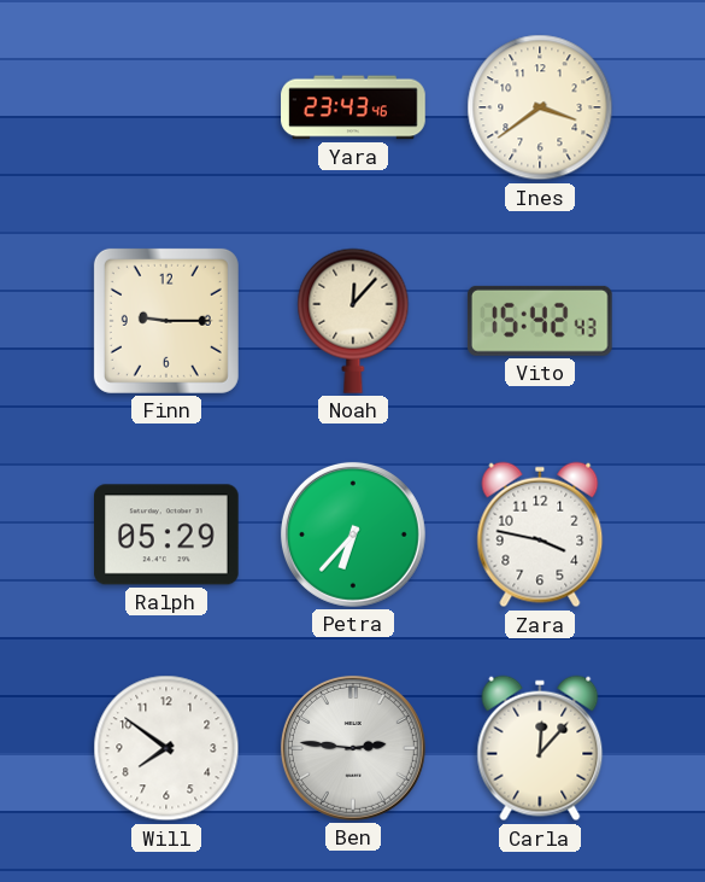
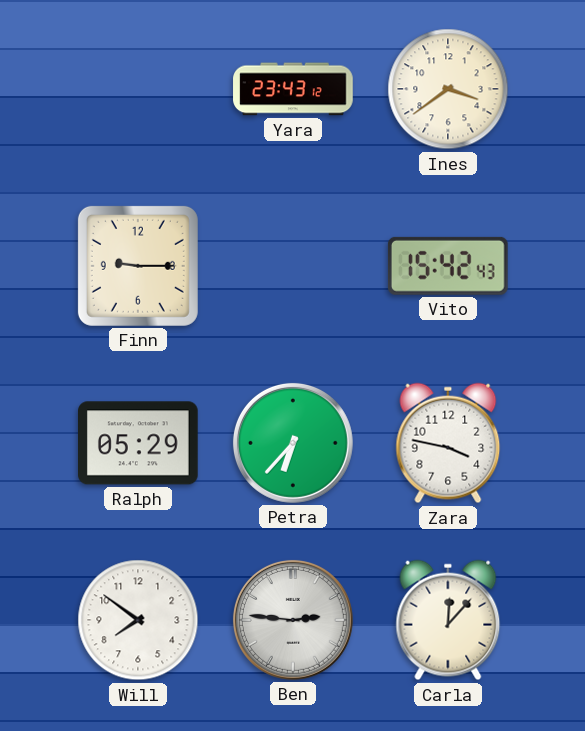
Yara: 23:43:46 -> 23:43:12
Noah: 12:07 -> none
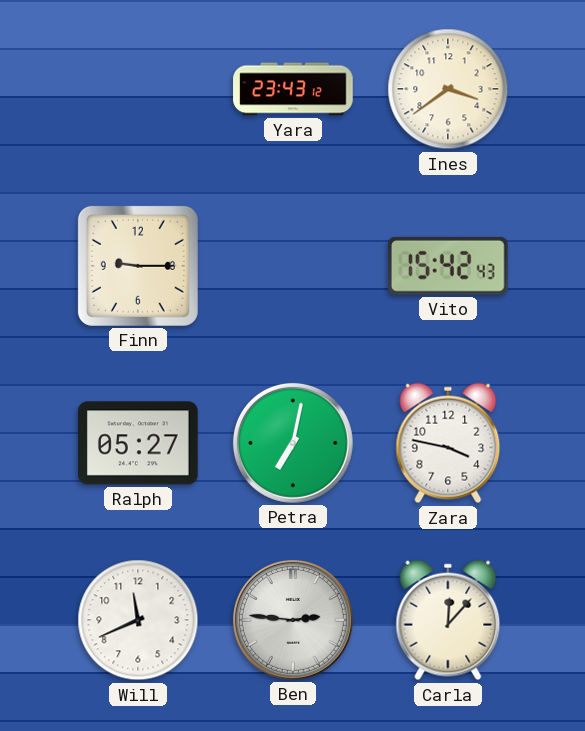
Ralph: 05:29 -> 05:27
Petra: 6:37 -> 7:02
Will: 7:51 -> 11:41
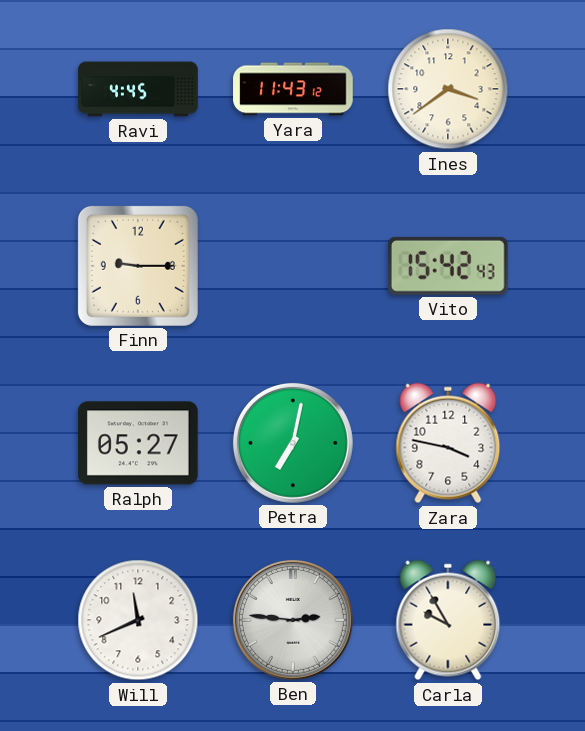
Ravi: none -> 4:45
Yara: 23:43 -> 11:43
Carla: 12:07 -> 9:55
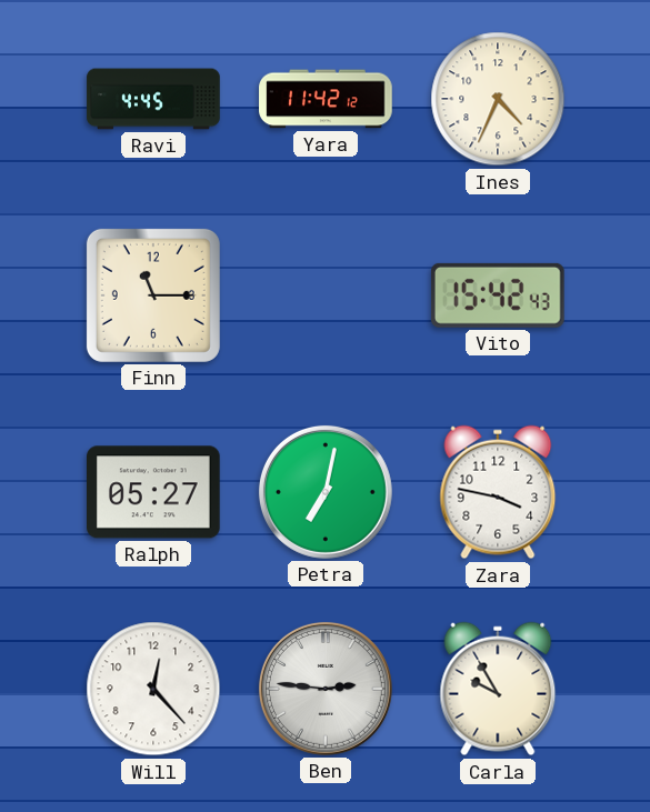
Yara: 11:43 -> 11:42
Ines: 3:39 -> 4:34
Finn: 9:15 -> 11:15
Will: 11:41 -> 12:23
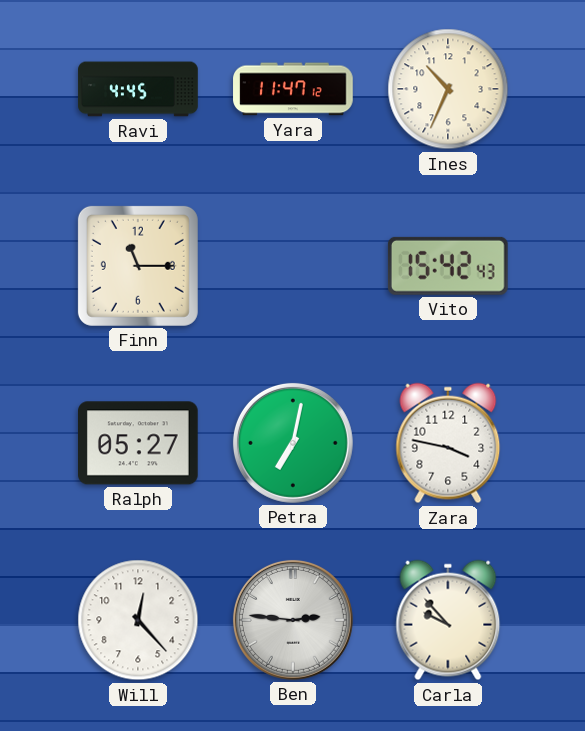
Yara: 11:42 -> 11:47
Ines: 4:34 -> 10:34
Carla: 9:55 -> 9:53
